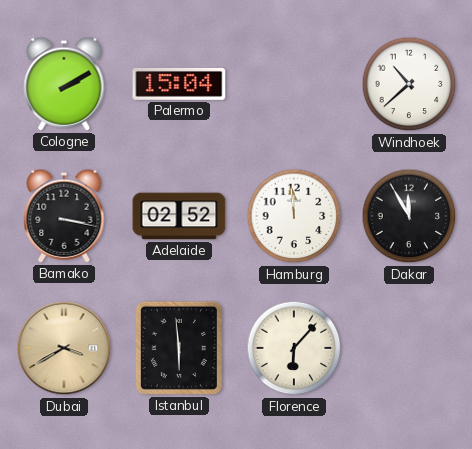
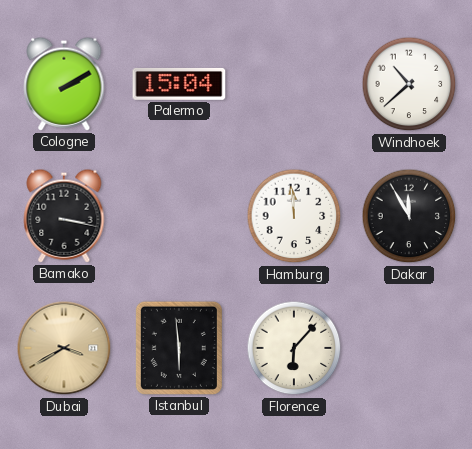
Adelaide: 02:52 -> none
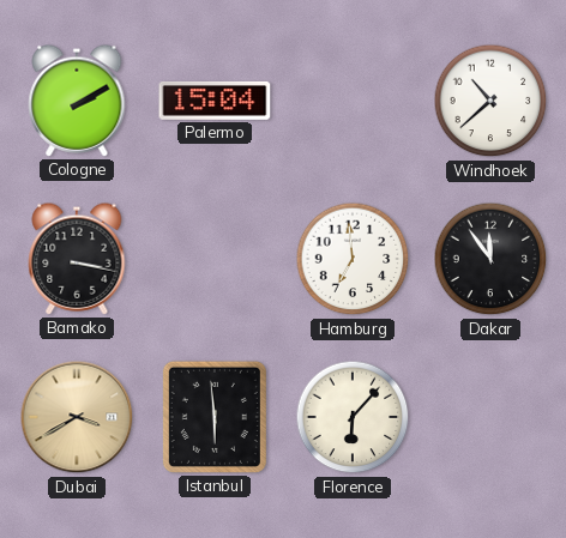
Hamburg: 11:59 -> 6:59
Dakar: 11:55 -> 11:54
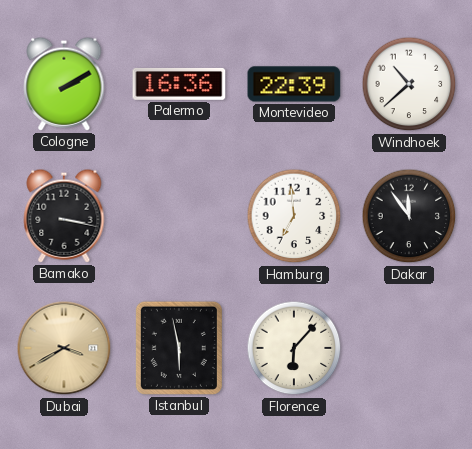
Palermo: 15:04 -> 16:36
Montevideo: none -> 22:39
Istanbul: 5:59 -> 5:58
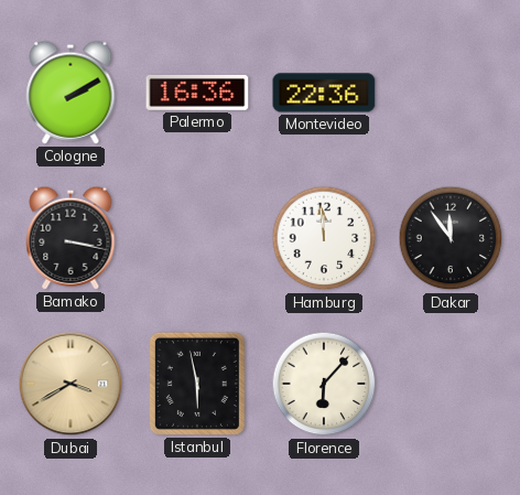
Montevideo: 22:39 -> 22:36
Windhoek: 10:38 -> none
Hamburg: 6:59 -> 11:59
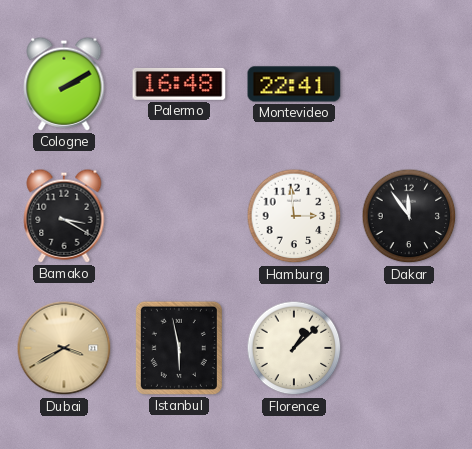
Palermo: 16:36 -> 16:48
Montevideo: 22:36 -> 22:41
Bamako: 3:17 -> 3:20
Hamburg: 11:59 -> 2:59
Florence: 6:07 -> 1:08
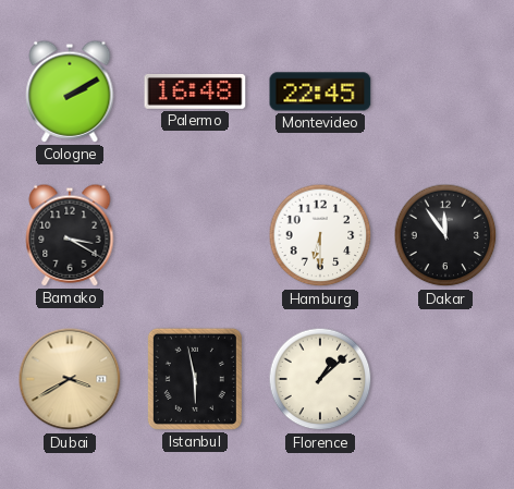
Montevideo: 22:41 -> 22:45
Hamburg: 2:59 -> 6:30
